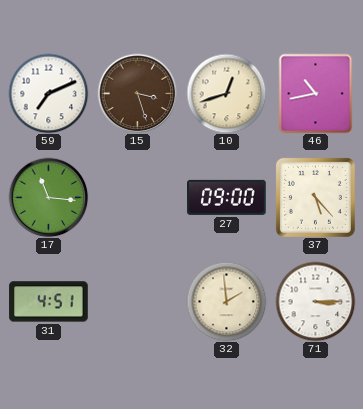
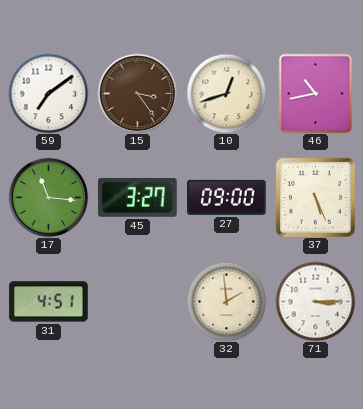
59: 7:11 -> 7:09
15: 3:27 -> 3:24
45: none -> 3:27
37: 5:23 -> 5:26
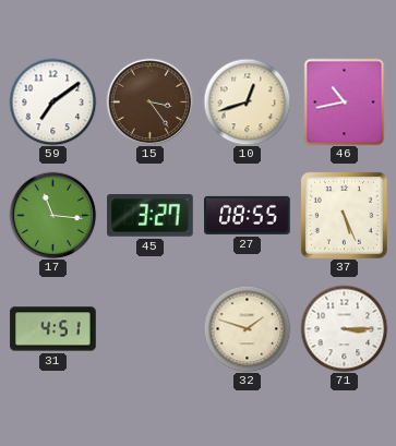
27: 09:00 -> 08:55
32: 1:59 -> 1:48
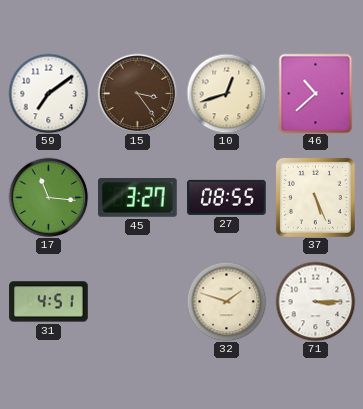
46: 10:43 -> 10:38
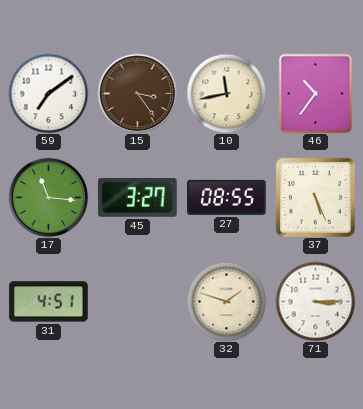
10: 12:42 -> 11:43
46: 10:38 -> 10:36
